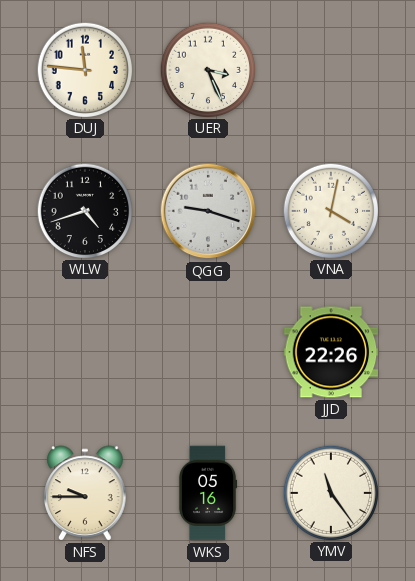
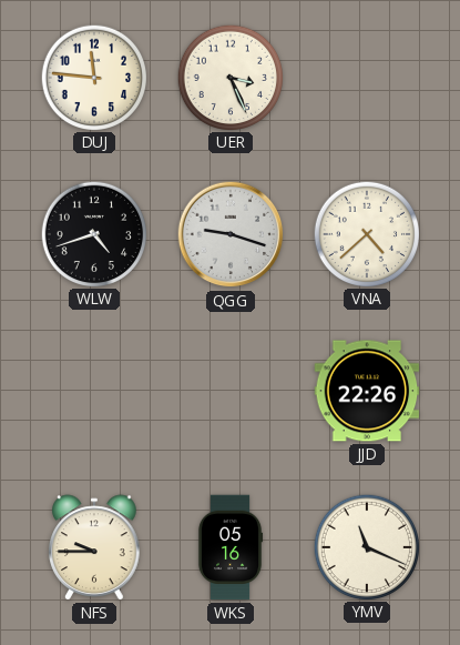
VNA: 4:02 -> 4:38
YMV: 11:24 -> 11:19
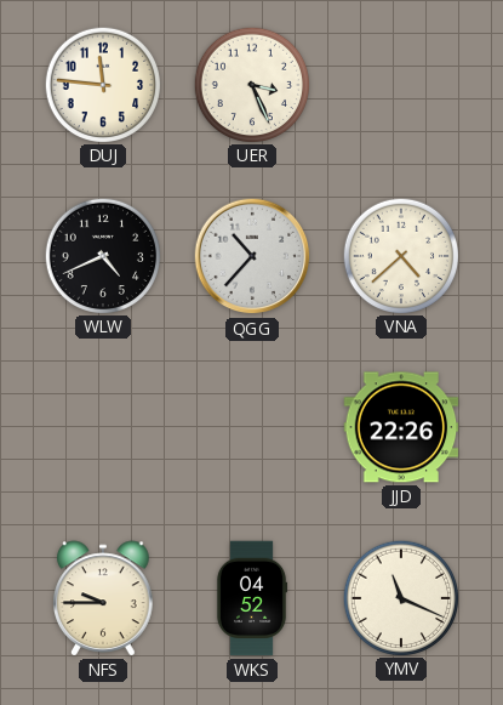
WLW: 4:42 -> 4:41
QGG: 9:18 -> 10:37
WKS: 05:16 -> 04:52
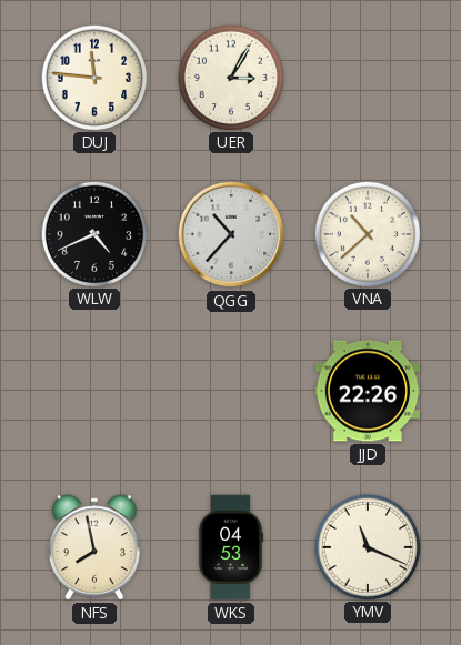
UER: 3:26 -> 3:05
VNA: 4:38 -> 10:38
NFS: 9:45 -> 7:58
WKS: 04:52 -> 04:53
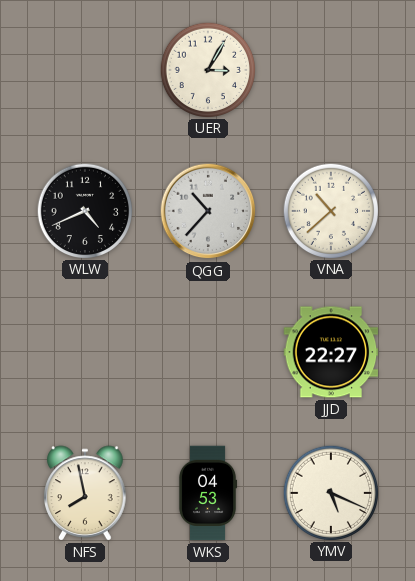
DUJ: 11:46 -> none
JJD: 22:26 -> 22:27
YMV: 11:19 -> 5:19
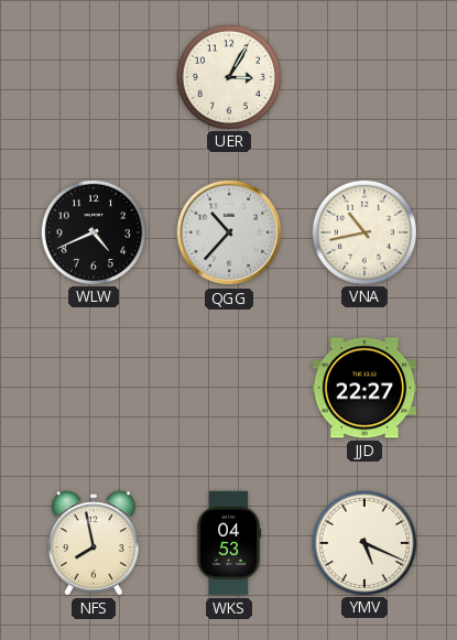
VNA: 10:38 -> 10:43
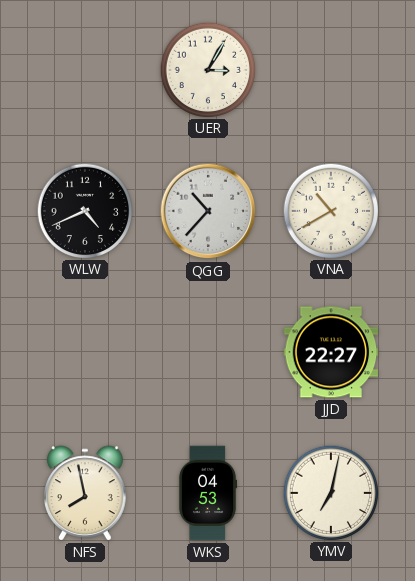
VNA: 10:43 -> 10:40
YMV: 5:19 -> 7:02
